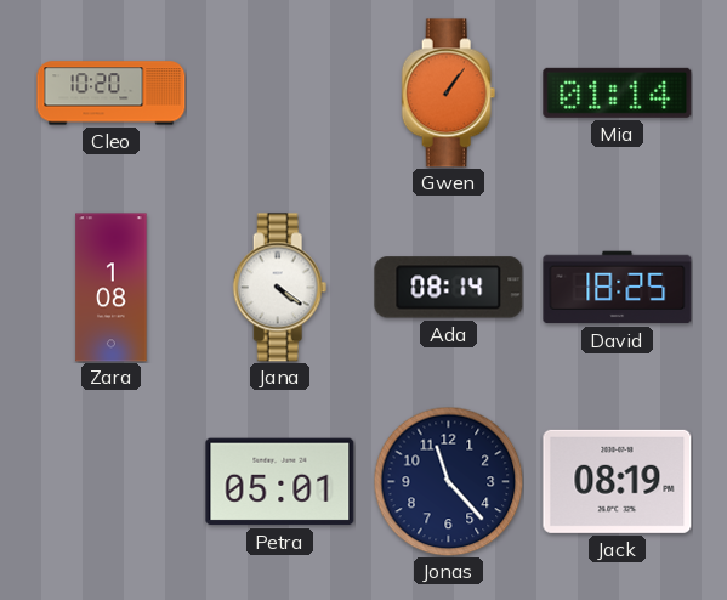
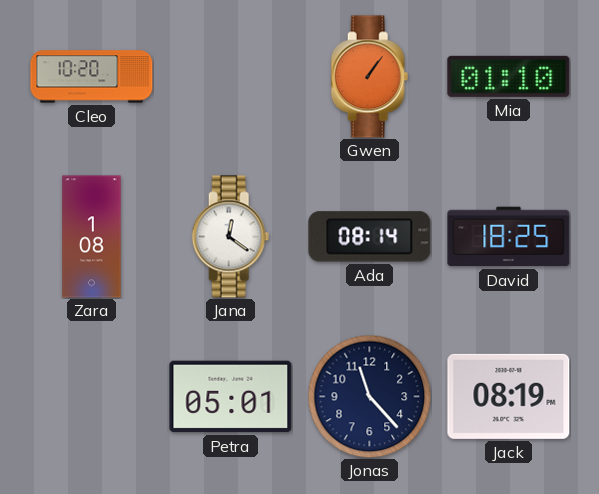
Mia: 01:14 -> 01:10
Jana: 4:21 -> 12:21
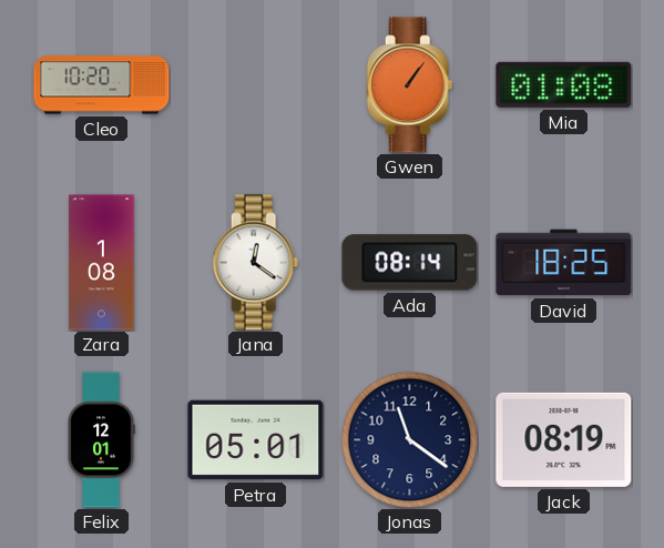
Mia: 01:10 -> 01:08
Felix: none -> 12:01
Jonas: 11:23 -> 11:21
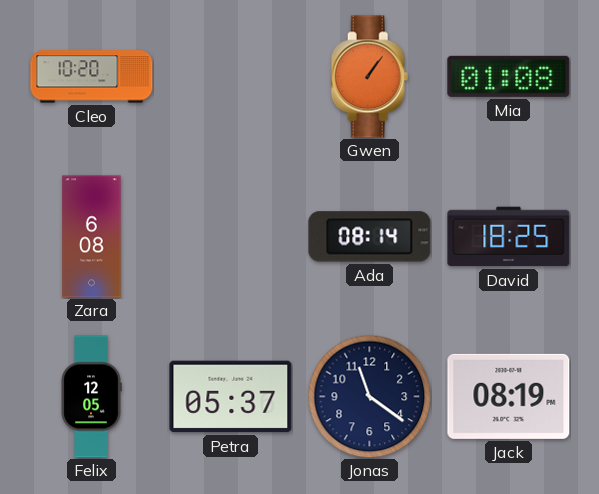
Zara: 1:08 -> 6:08
Jana: 12:21 -> none
Felix: 12:01 -> 12:05
Petra: 05:01 -> 05:37
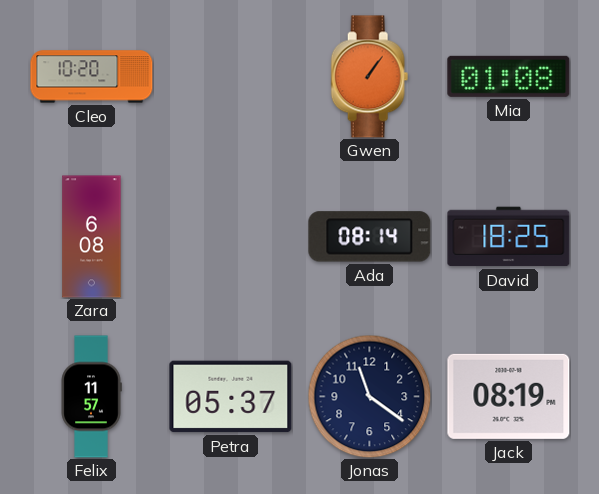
Felix: 12:05 -> 11:57
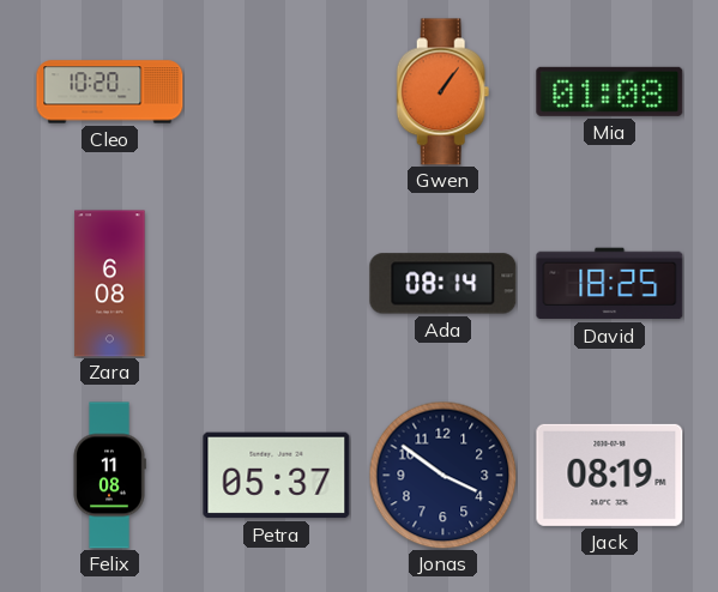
Felix: 11:57 -> 11:08
Jonas: 11:21 -> 3:51
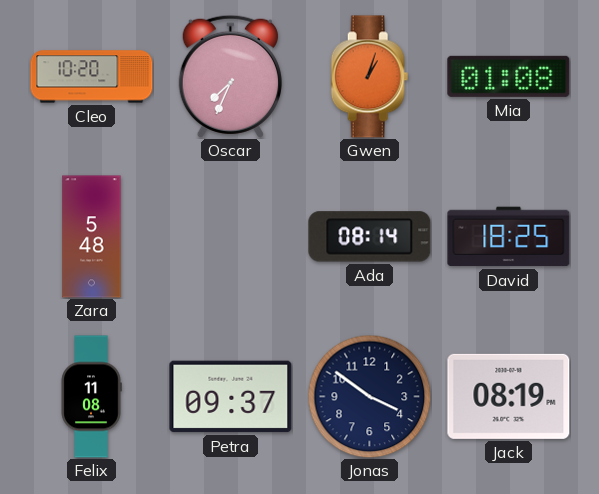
Oscar: none -> 7:34
Gwen: 1:06 -> 1:03
Zara: 6:08 -> 5:48
Petra: 05:37 -> 09:37
